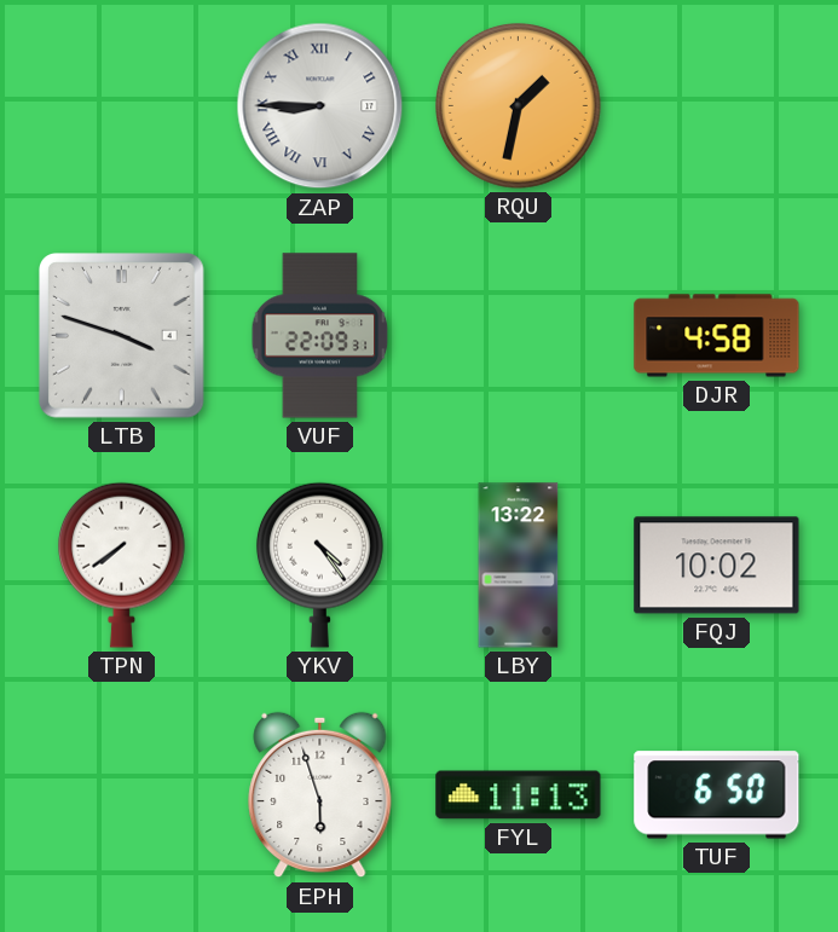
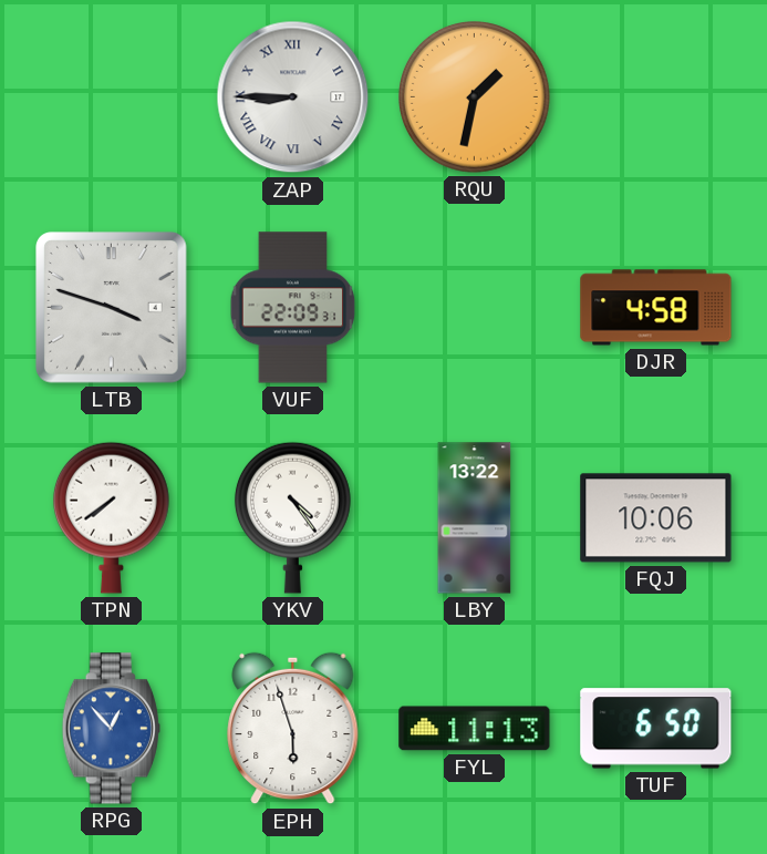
FQJ: 10:02 -> 10:06
RPG: none -> 12:53
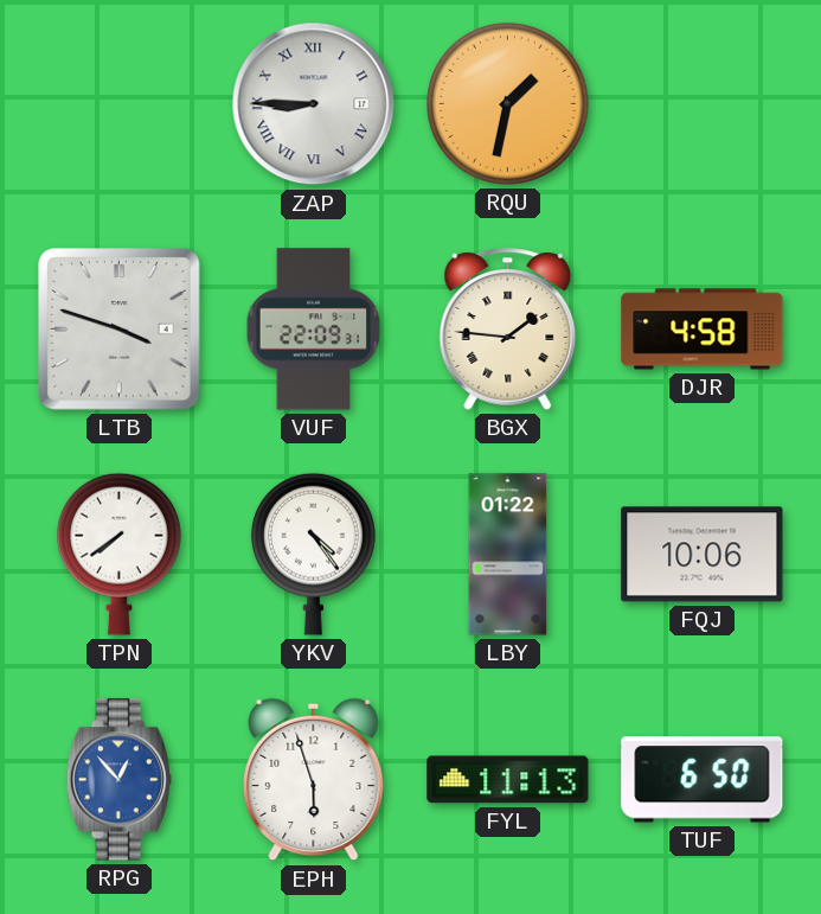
BGX: none -> 1:46
LBY: 13:22 -> 01:22
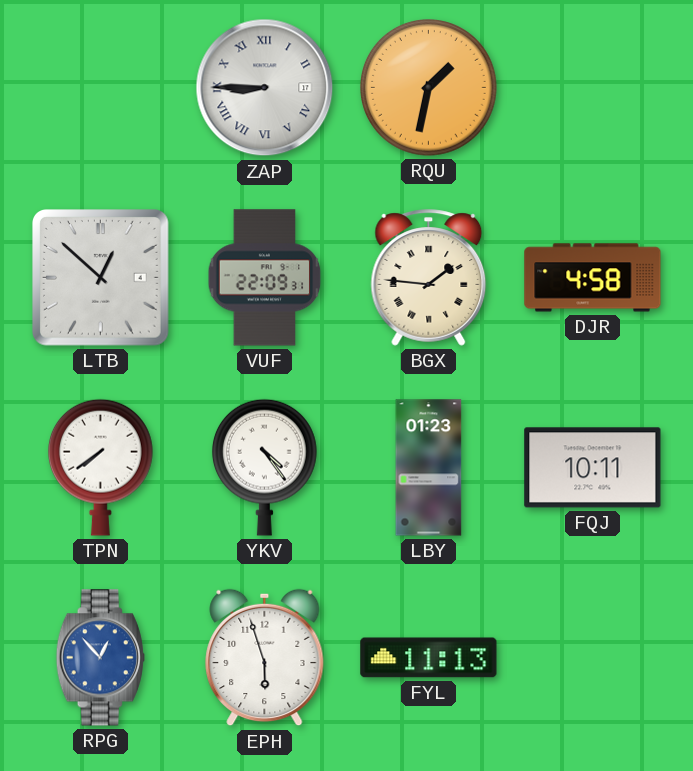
LTB: 3:48 -> 12:52
LBY: 01:22 -> 01:23
FQJ: 10:06 -> 10:11
TUF: 6:50 -> none
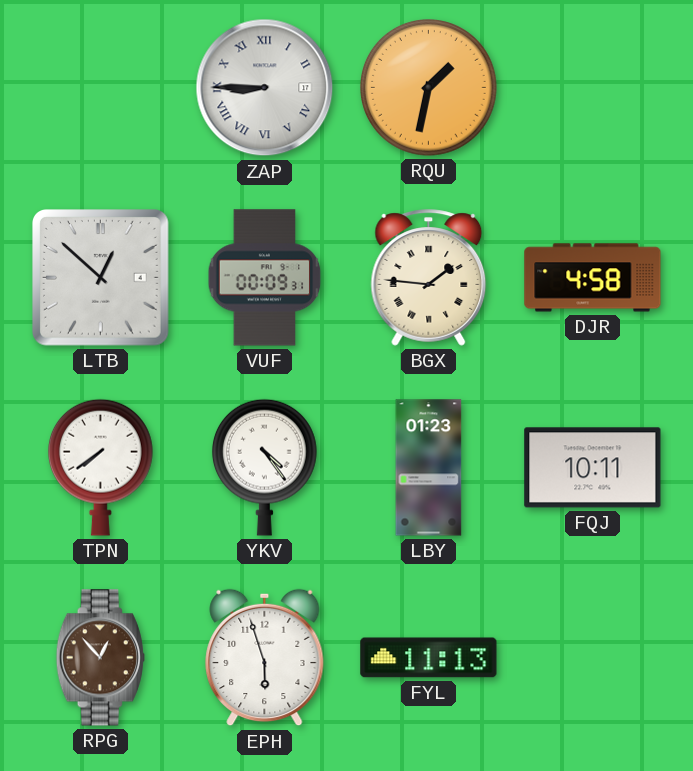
VUF: 22:09 -> 00:09
RPG dial: blue -> brown
